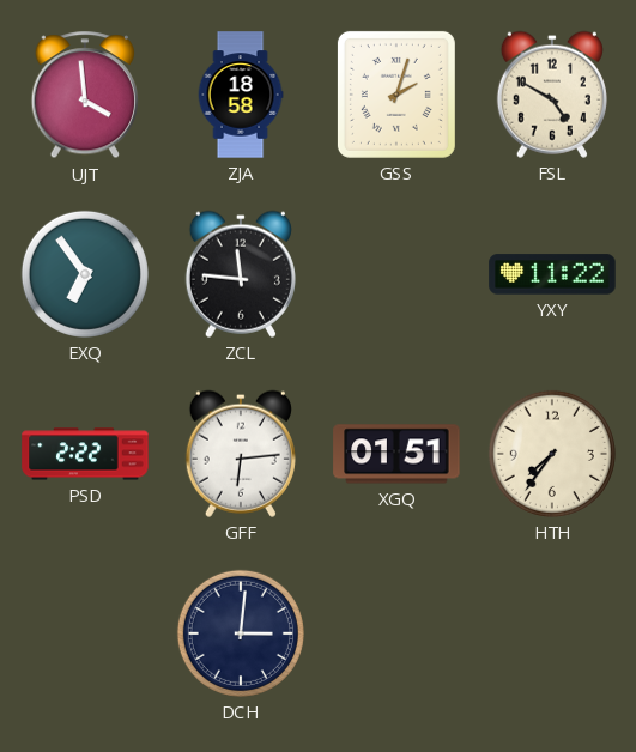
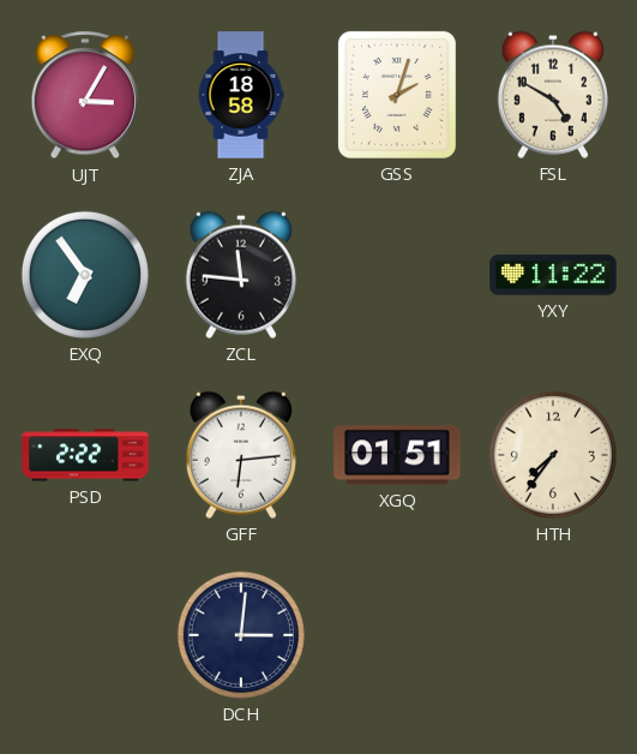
UJT: 3:59 -> 3:05
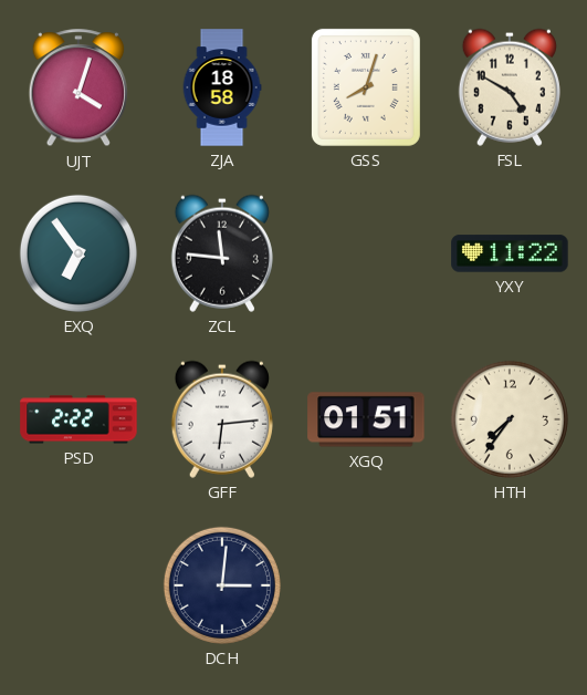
UJT: 3:05 -> 4:03
GSS: 2:03 -> 8:03
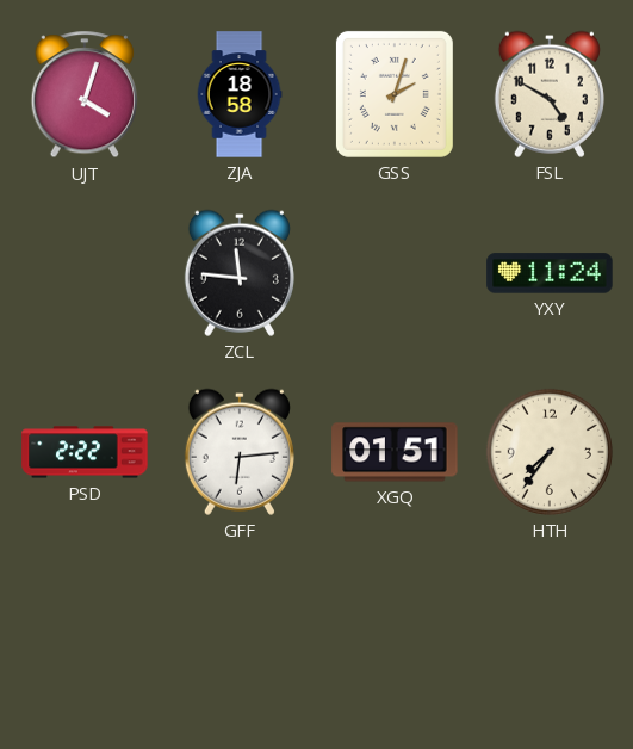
GSS: 8:03 -> 2:03
EXQ: 6:54 -> none
YXY: 11:22 -> 11:24
DCH: 3:01 -> none
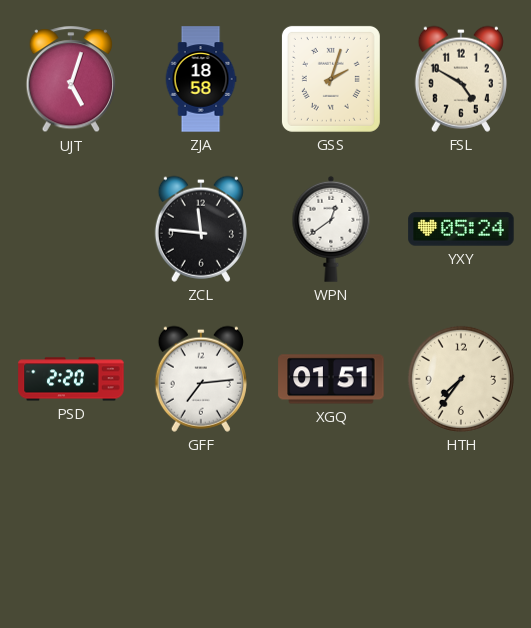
UJT: 4:03 -> 5:03
WPN: none -> 12:39
YXY: 11:24 -> 05:24
PSD: 2:22 -> 2:20
GFF: 6:14 -> 7:14
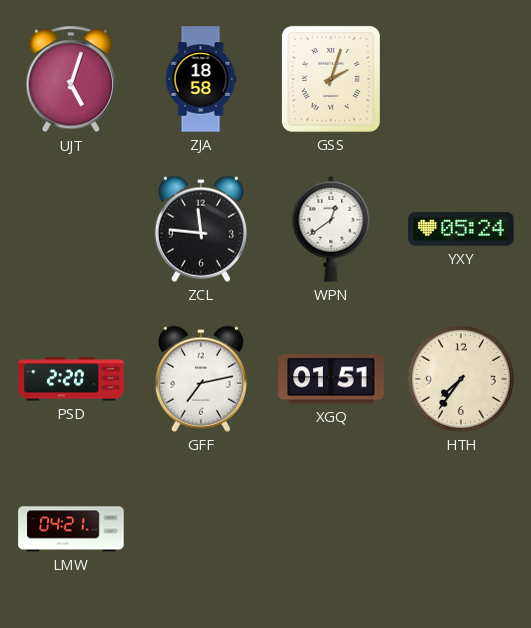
FSL: 4:50 -> none
GFF: 7:14 -> 7:13
LMW: none -> 04:21
